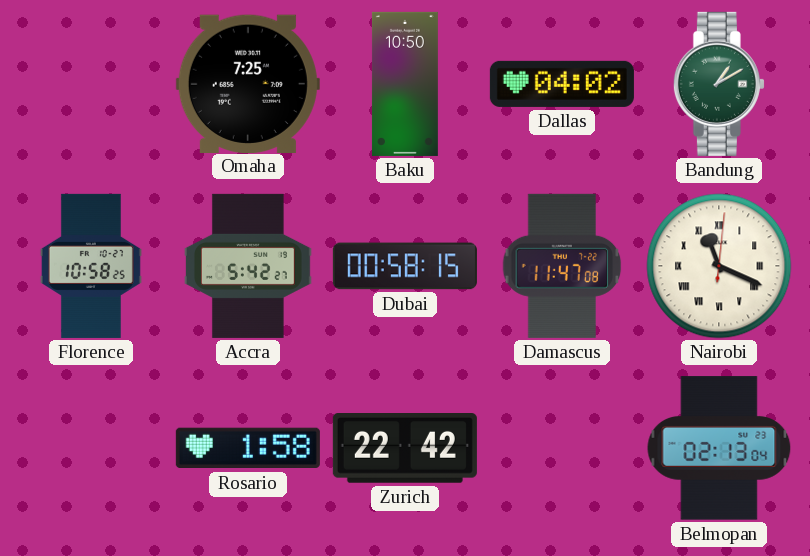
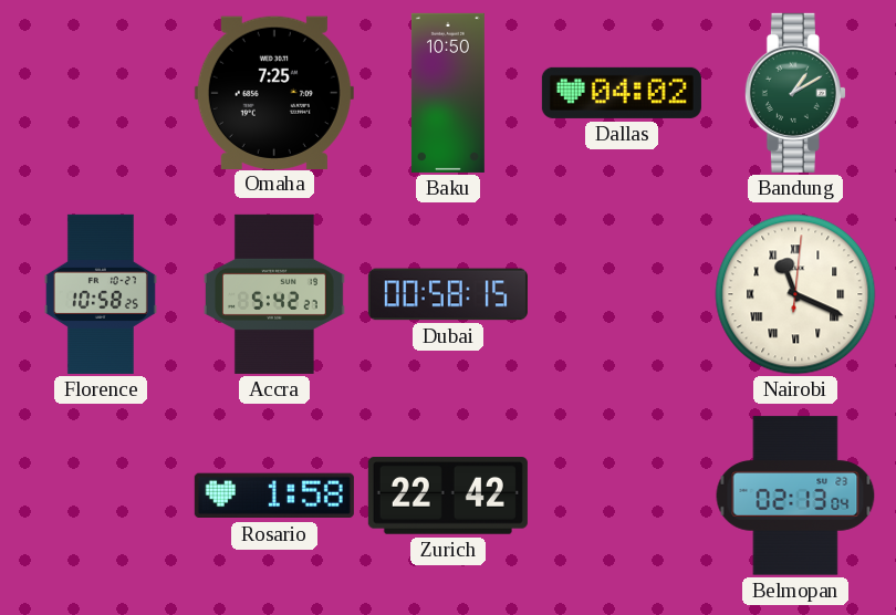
Damascus: 11:47 -> none
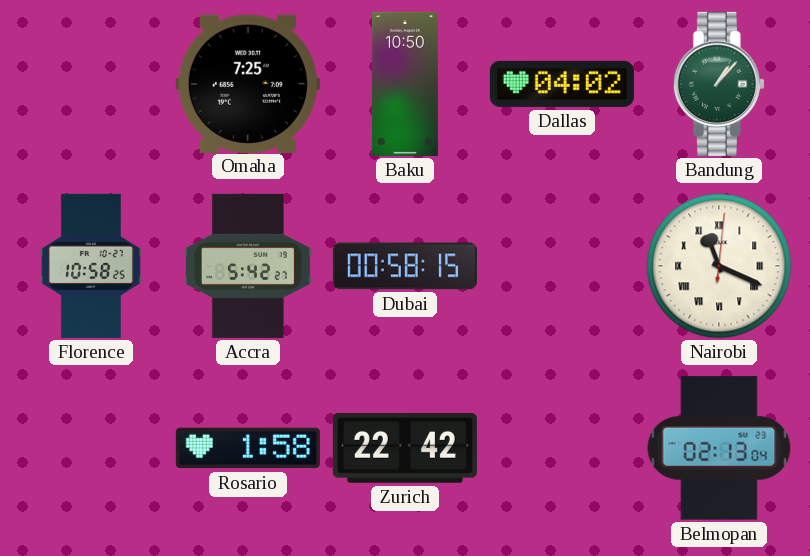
Bandung: 1:10 -> 1:07
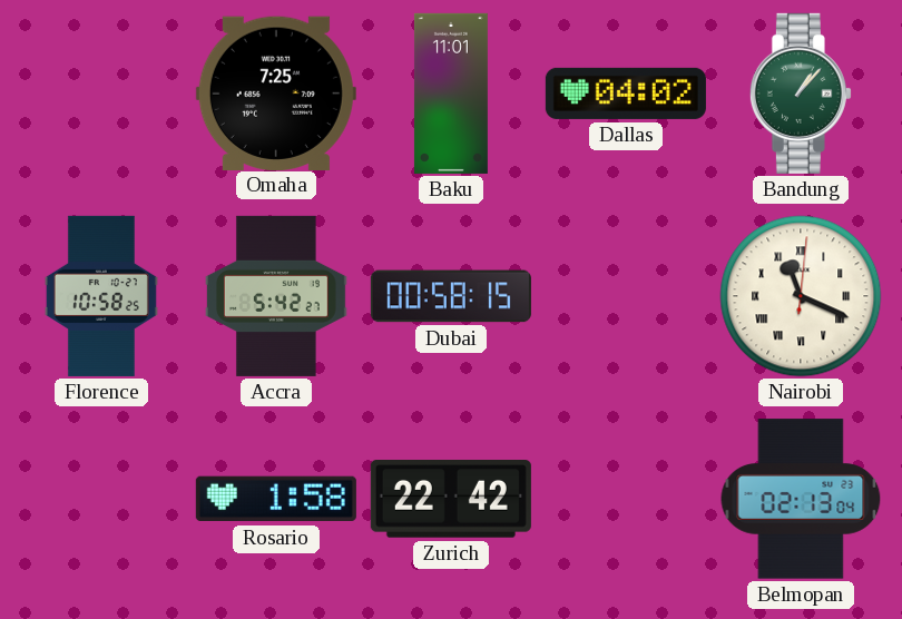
Baku: 10:50 -> 11:01
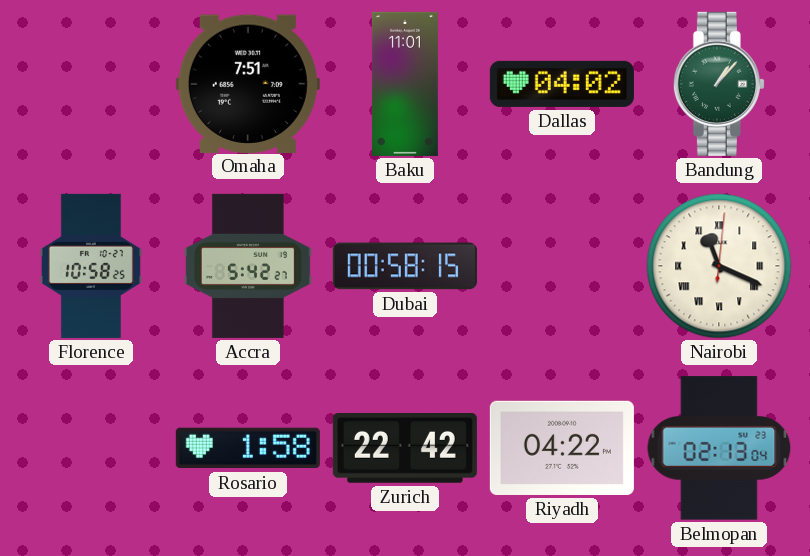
Omaha: 7:25 -> 7:51
Riyadh: none -> 04:22
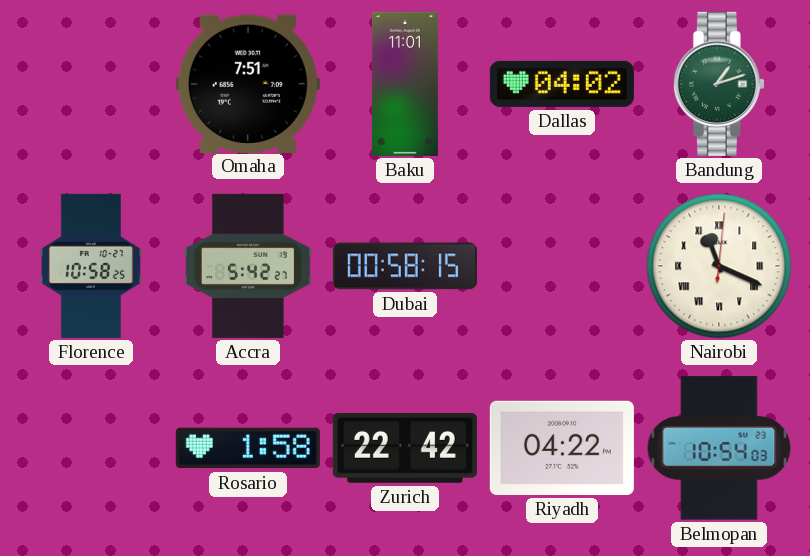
Bandung: 1:07 -> 1:12
Belmopan: 02:13 -> 10:54
